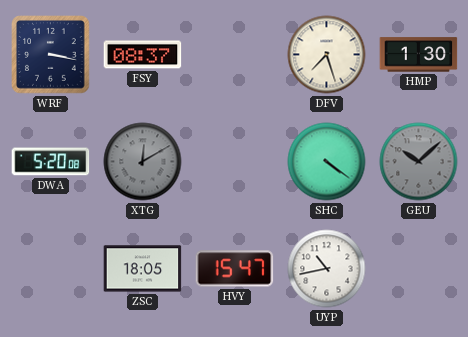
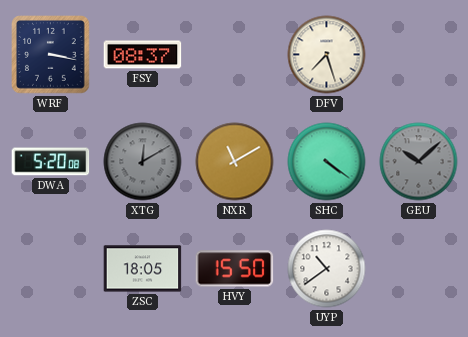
HMP: 1:30 -> none
NXR: none -> 11:10
HVY: 15:47 -> 15:50
UYP: 10:43 -> 10:39
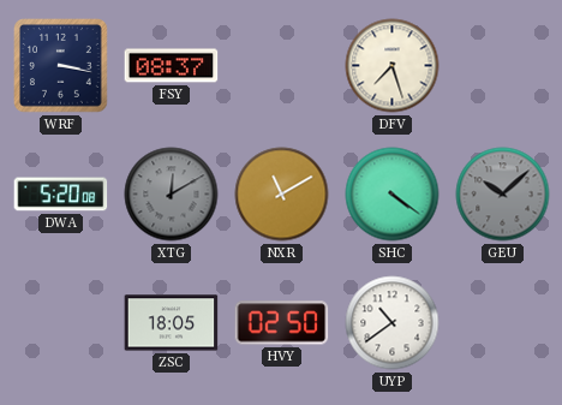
HVY: 15:50 -> 02:50
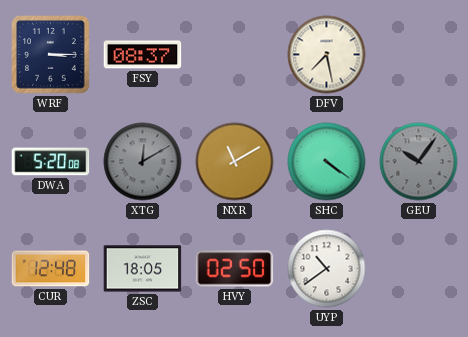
WRF: 3:17 -> 3:15
DFV: 7:27 -> 7:28
GEU: 10:08 -> 10:06
CUR: none -> 12:48
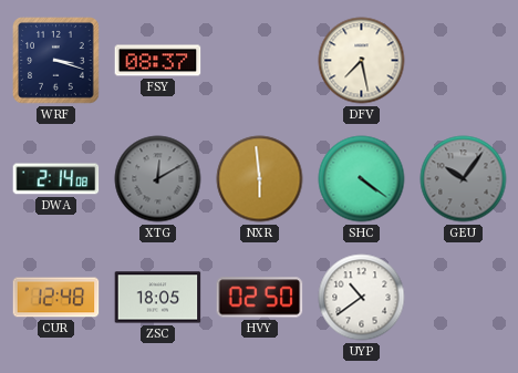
WRF: 3:15 -> 3:18
DWA: 5:20 -> 2:14
NXR: 11:10 -> 5:59
